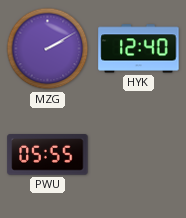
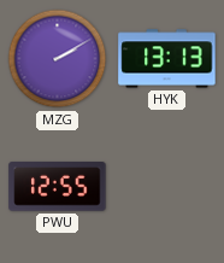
HYK: 12:40 -> 13:13
PWU: 05:55 -> 12:55
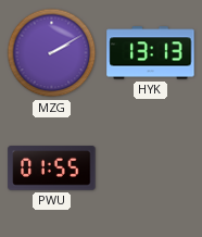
PWU: 12:55 -> 01:55
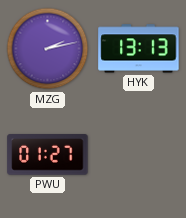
MZG: 2:10 -> 2:13
PWU: 01:55 -> 01:27
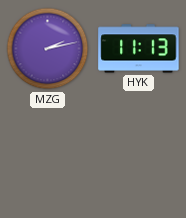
HYK: 13:13 -> 11:13
PWU: 01:27 -> none
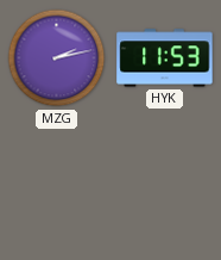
HYK: 11:13 -> 11:53
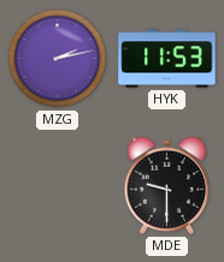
MDE: none -> 9:30
